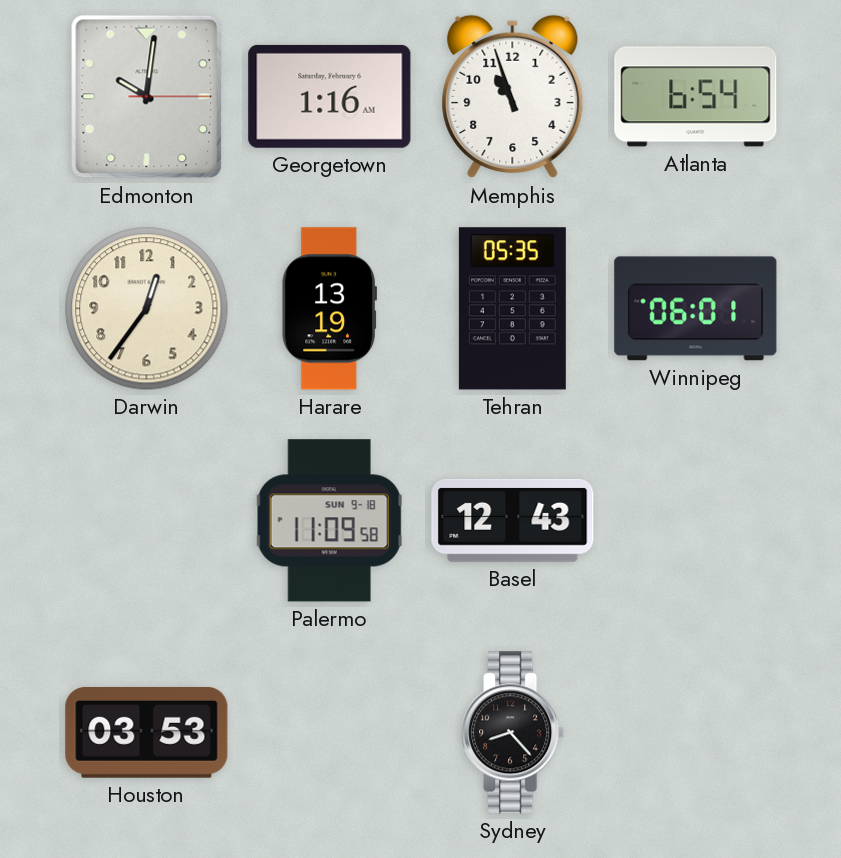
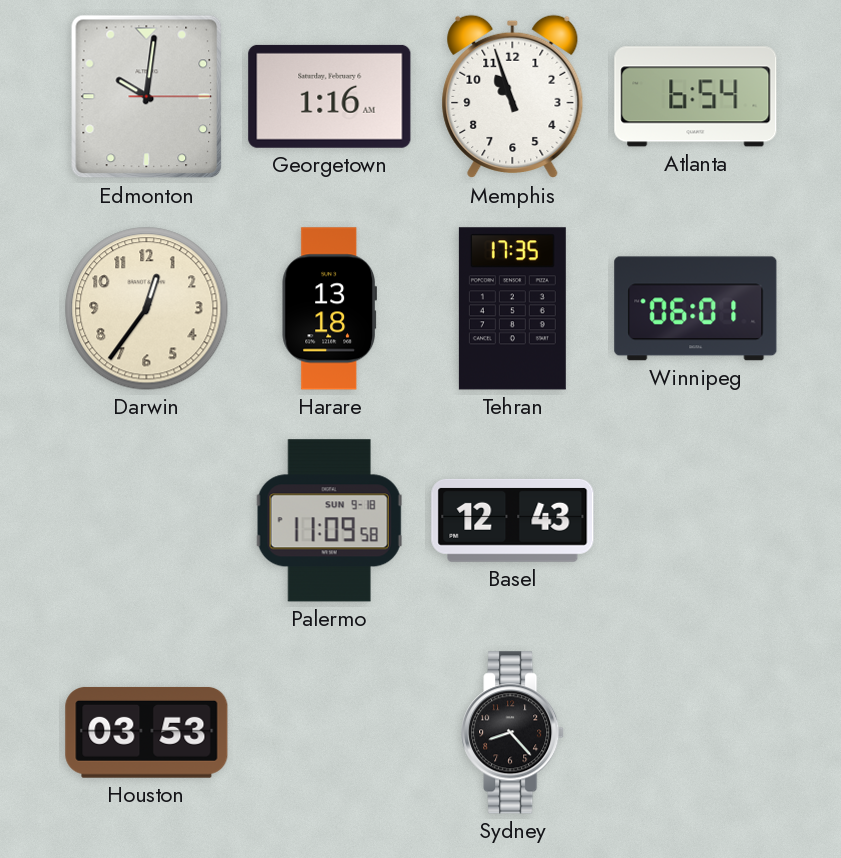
Harare: 13:19 -> 13:18
Tehran: 05:35 -> 17:35
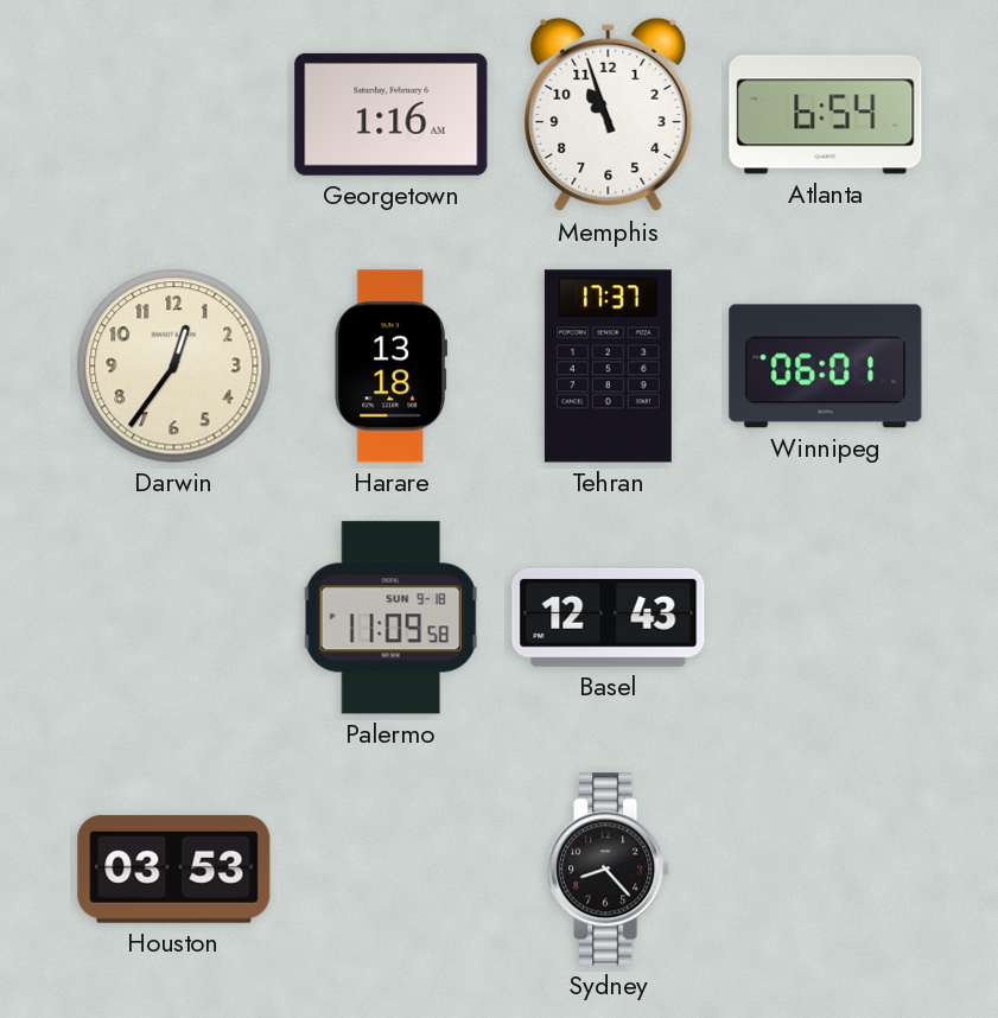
Edmonton: 10:01 -> none
Tehran: 17:35 -> 17:37
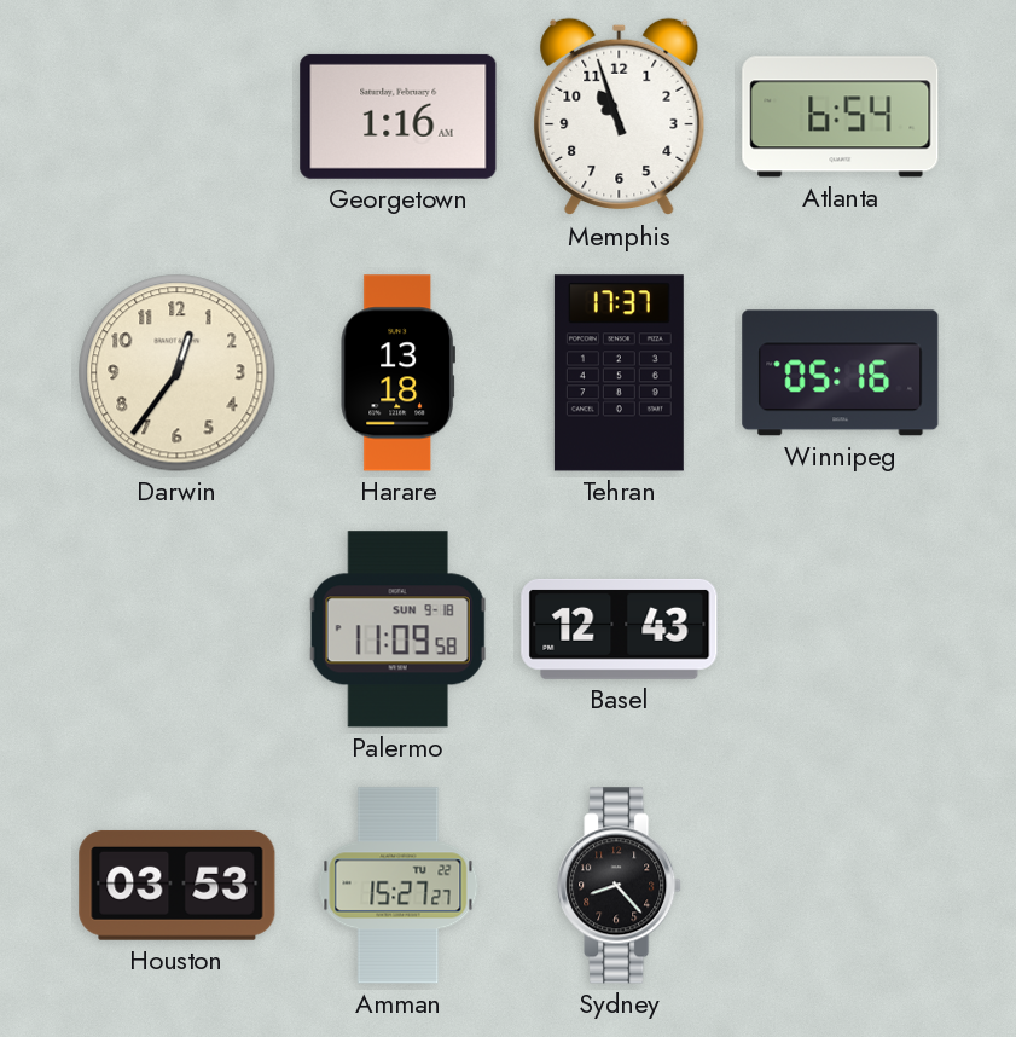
Winnipeg: 06:01 -> 05:16
Amman: none -> 15:27
